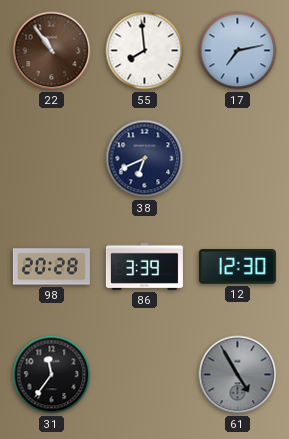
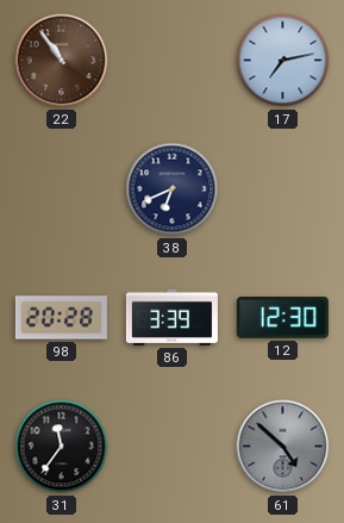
55: 7:59 -> none
61: 4:55 -> 4:52
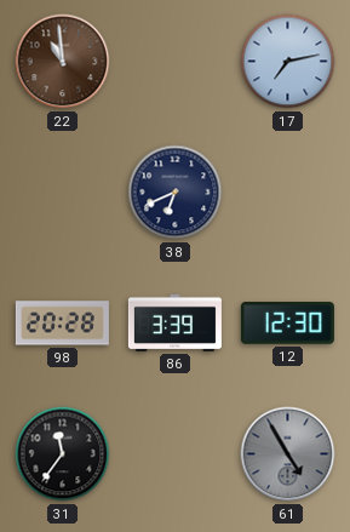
22: 10:54 -> 10:59
61: 4:52 -> 4:55
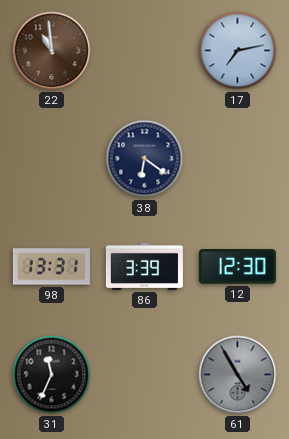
38: 6:41 -> 6:21
98: 20:28 -> 13:31
31: 11:36 -> 11:34
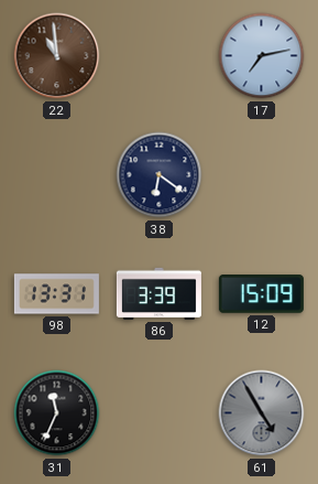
12: 12:30 -> 15:09
